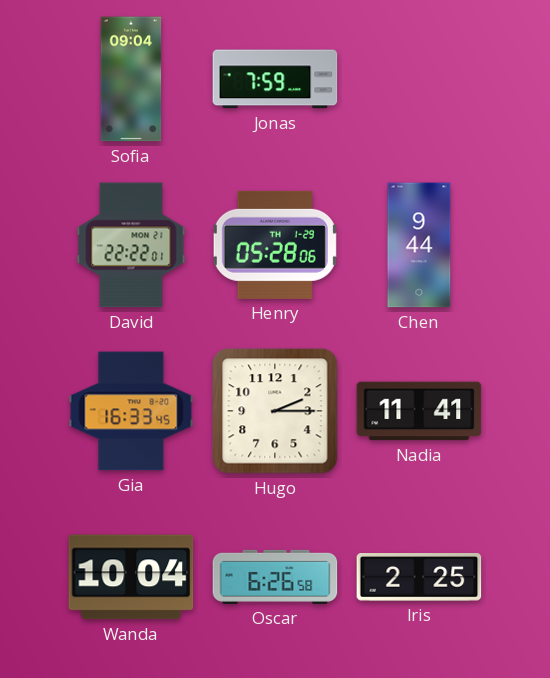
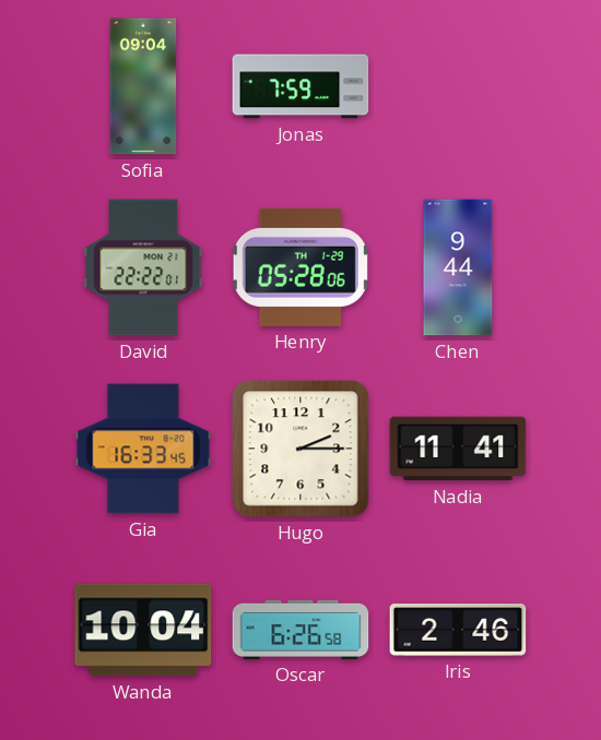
Iris: 2:25 -> 2:46
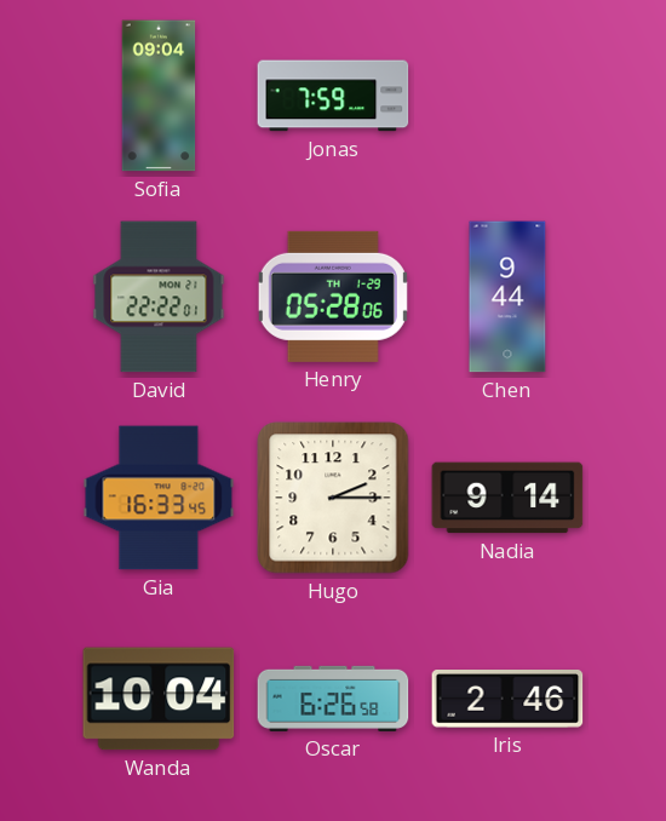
Nadia: 11:41 -> 9:14
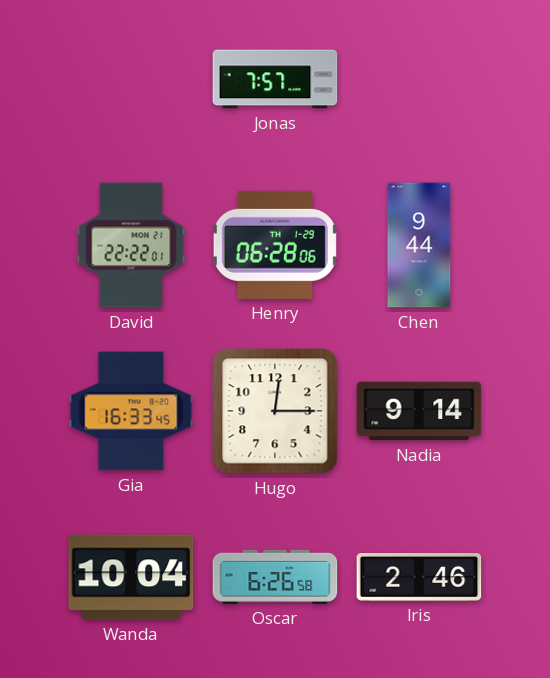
Sofia: 09:04 -> none
Jonas: 7:59 -> 7:57
Henry: 05:28 -> 06:28
Hugo: 2:15 -> 12:15
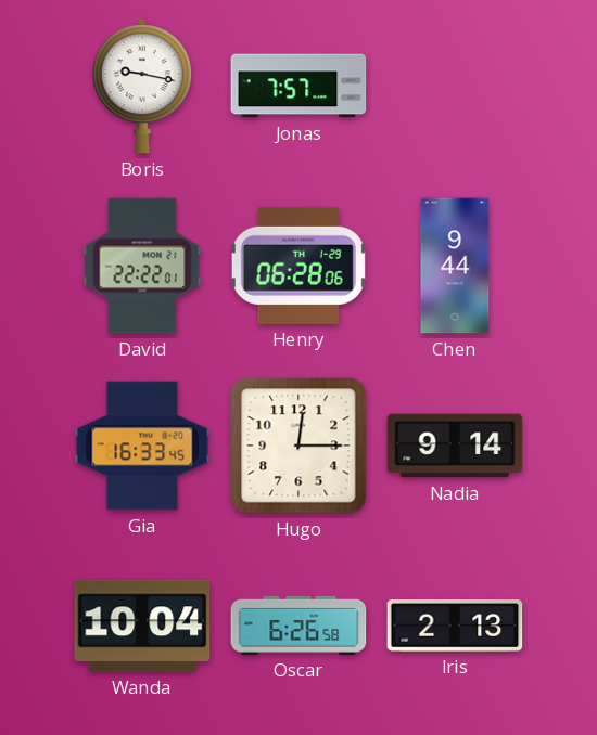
Boris: none -> 9:17
Iris: 2:46 -> 2:13
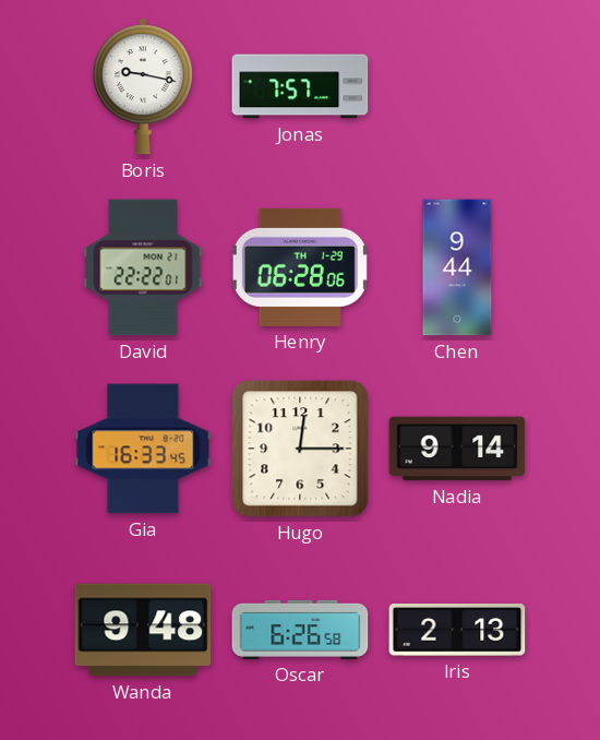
Wanda: 10:04 -> 9:48
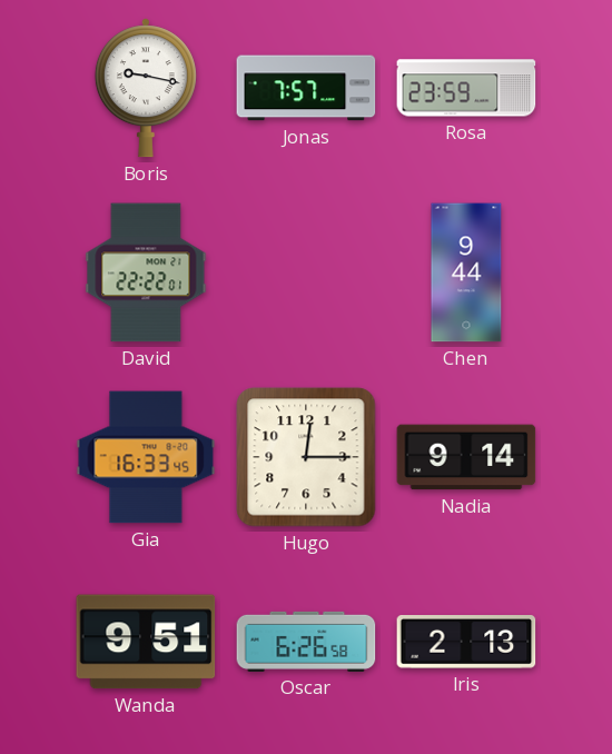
Rosa: none -> 23:59
Henry: 06:28 -> none
Wanda: 9:48 -> 9:51
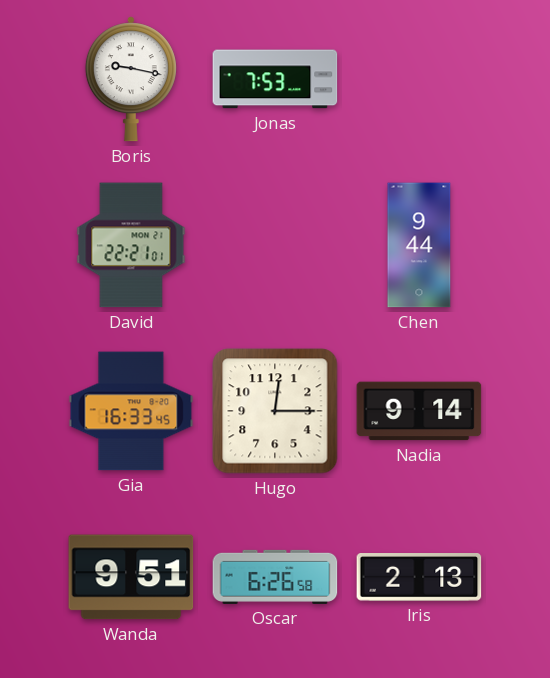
Jonas: 7:57 -> 7:53
Rosa: 23:59 -> none
David: 22:22 -> 22:21
